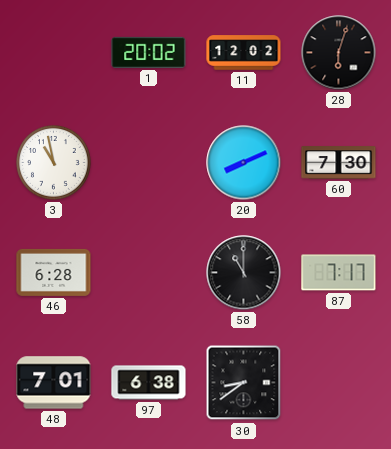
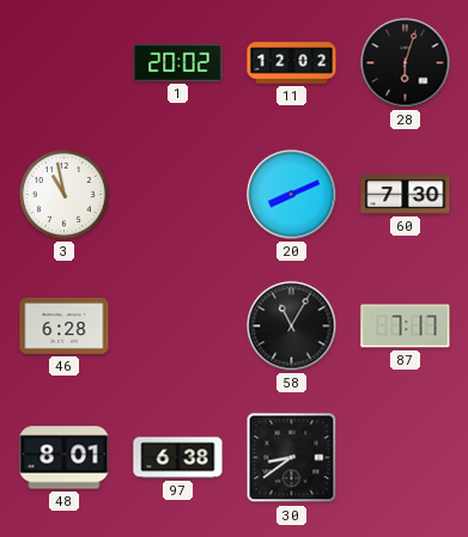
58: 11:00 -> 11:05
48: 7:01 -> 8:01
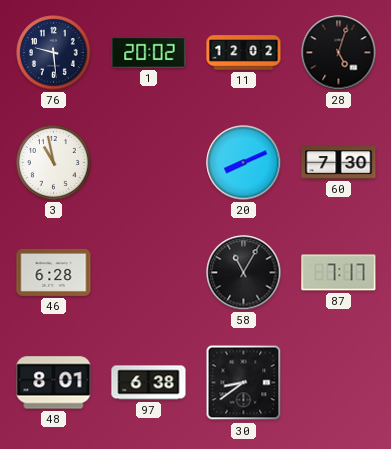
76: none -> 9:29
28: 6:03 -> 5:03
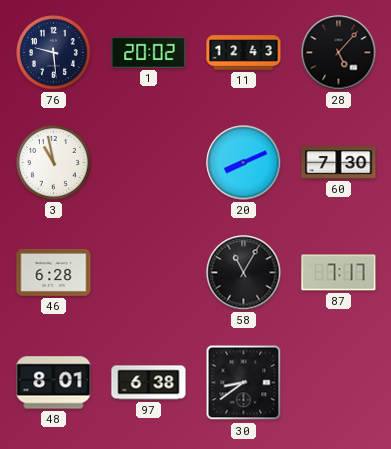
11: 12:02 -> 12:43
28: 5:03 -> 5:07
